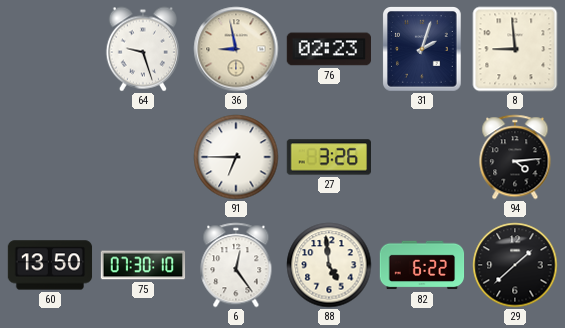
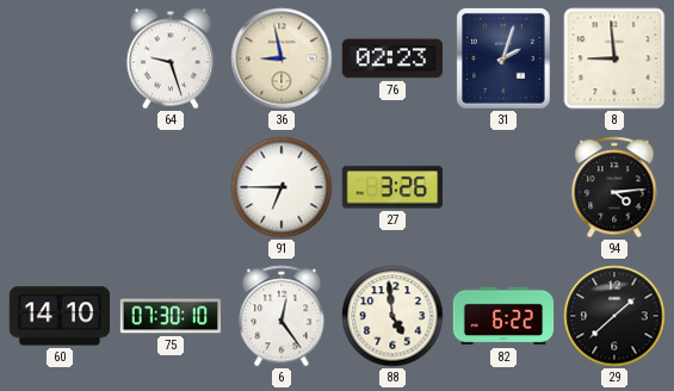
60: 13:50 -> 14:10
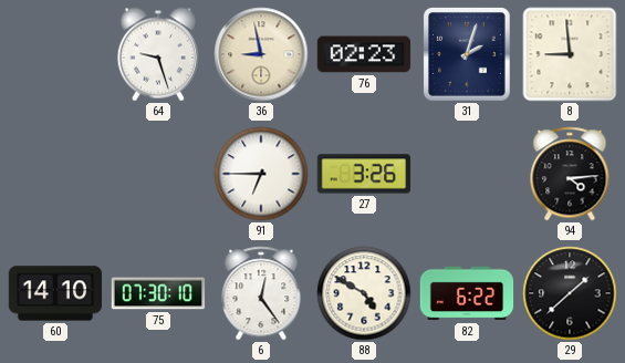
88: 4:59 -> 4:50
